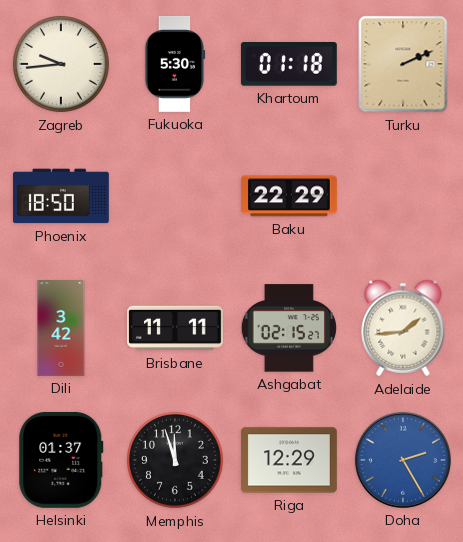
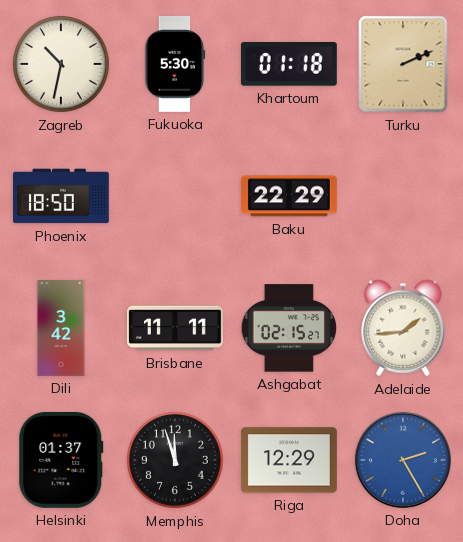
Zagreb: 9:44 -> 10:32
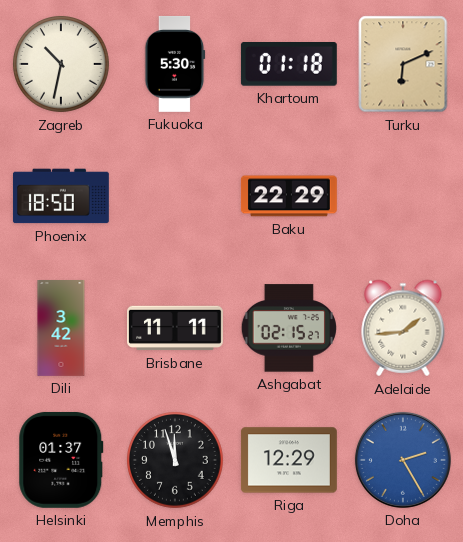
Turku: 2:11 -> 6:11
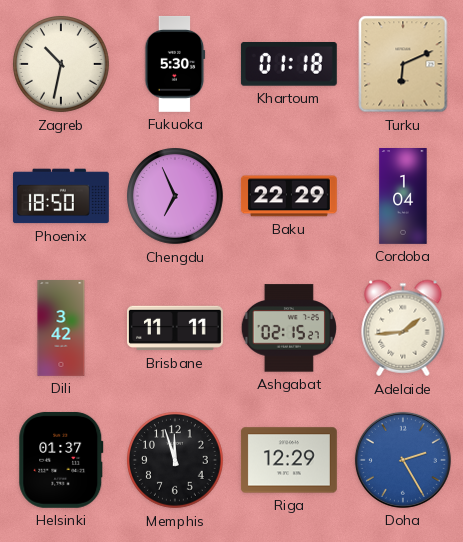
Chengdu: none -> 6:56
Cordoba: none -> 1:04
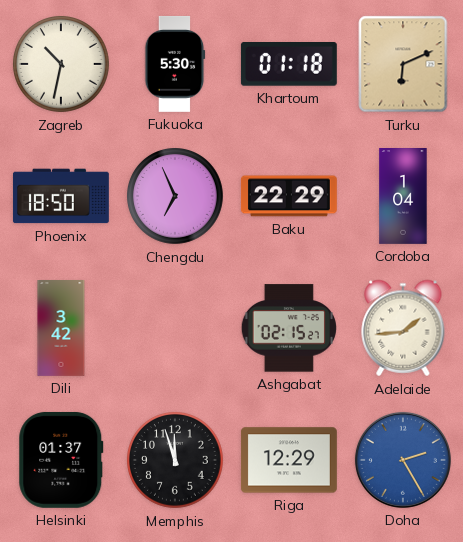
Brisbane: 11:11 -> none
